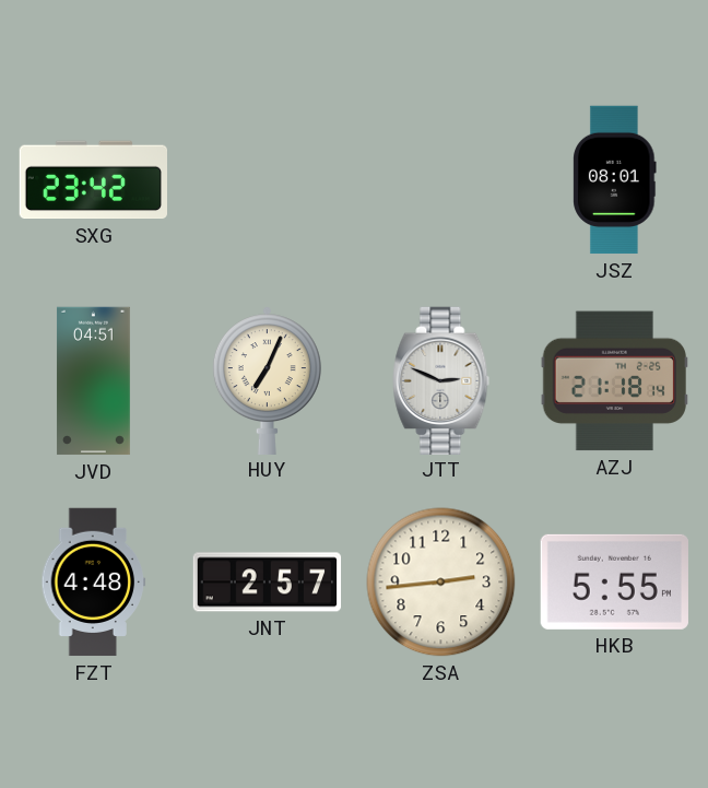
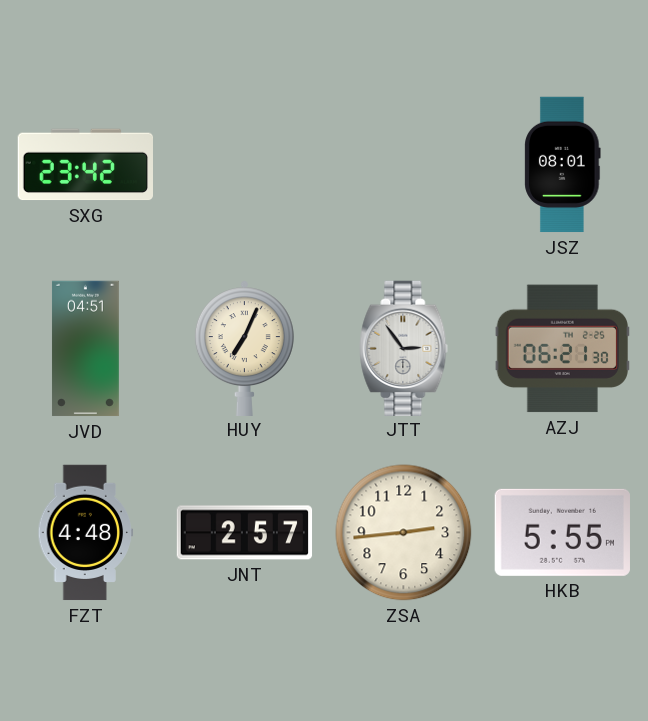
JTT: 2:49 -> 2:54
AZJ: 21:18 -> 06:21
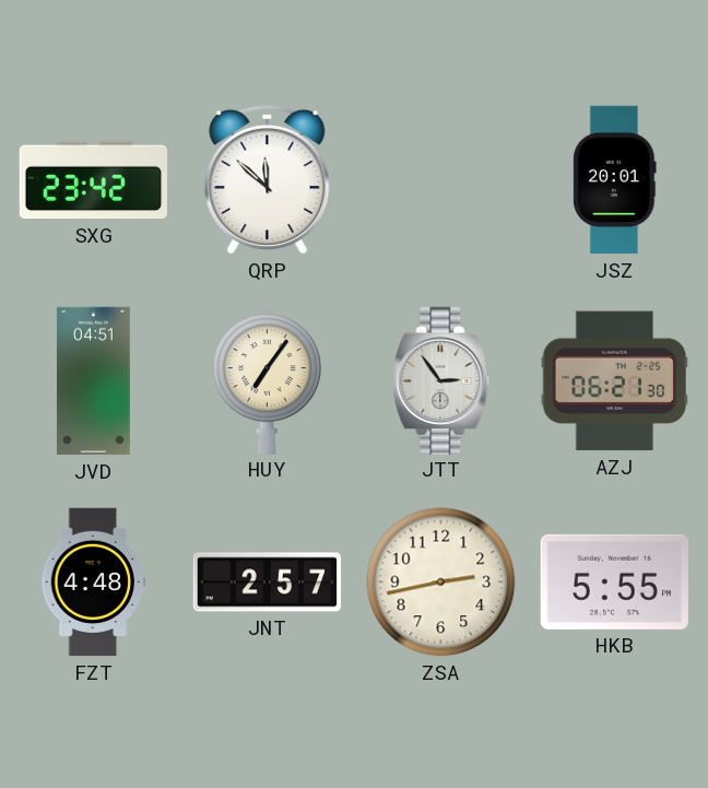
QRP: none -> 11:52
JSZ: 08:01 -> 20:01
HUY: 7:04 -> 7:06
ZSA: 2:44 -> 2:43
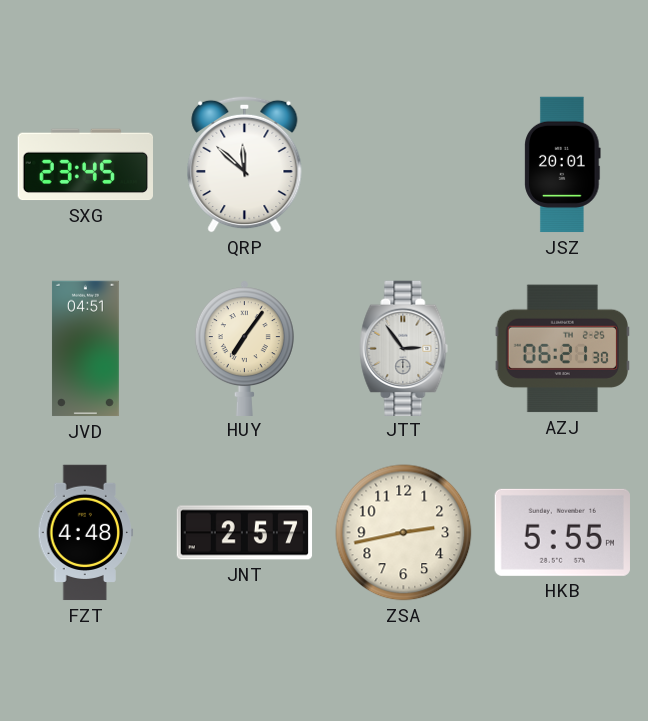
SXG: 23:42 -> 23:45
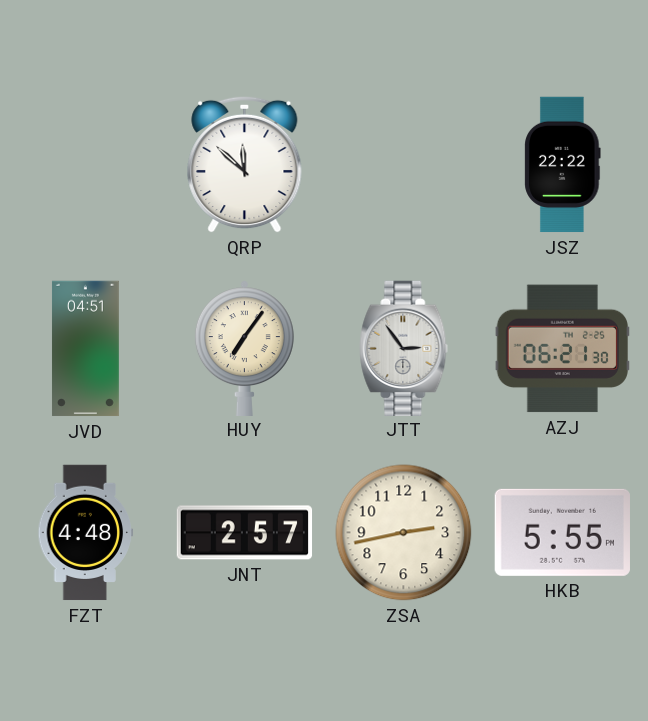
SXG: 23:45 -> none
JSZ: 20:01 -> 22:22
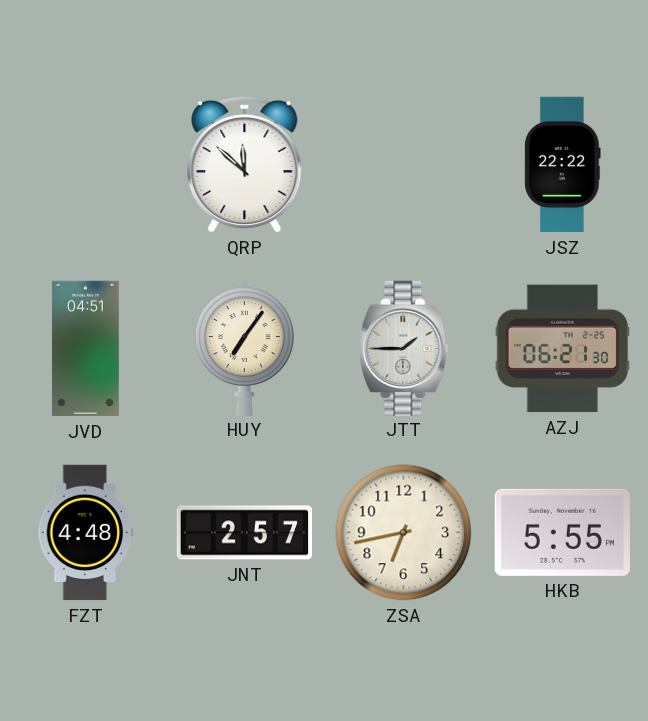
JTT: 2:54 -> 1:45
ZSA: 2:43 -> 6:43
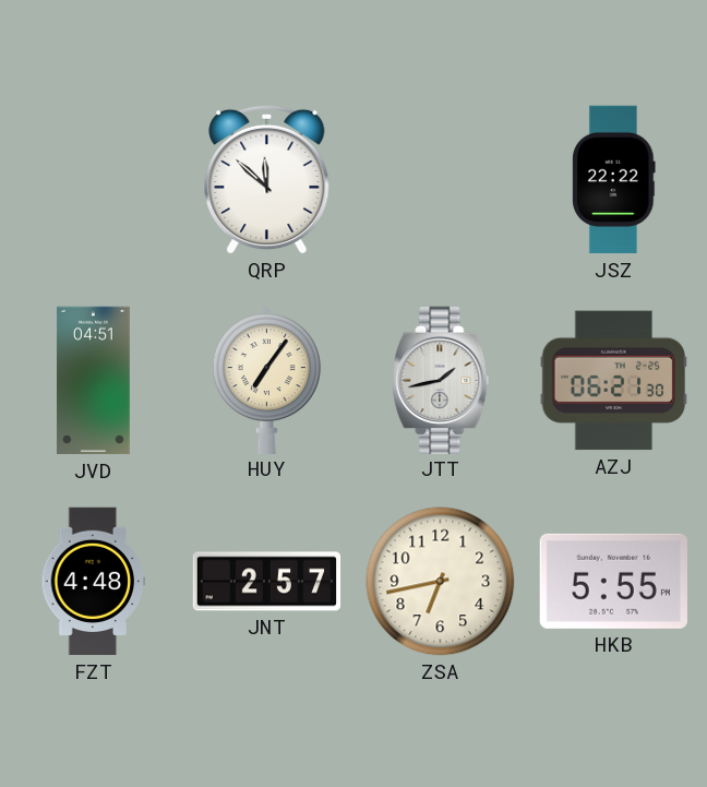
JTT: 1:45 -> 1:43
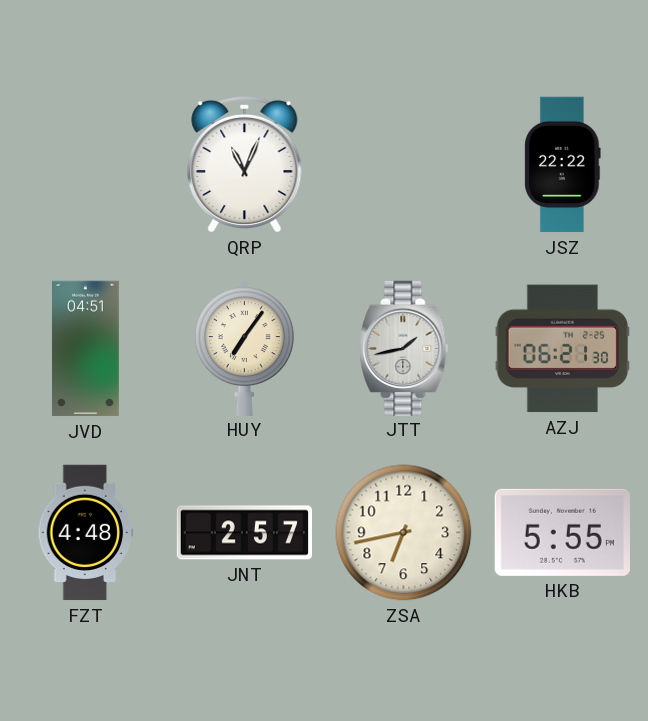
QRP: 11:52 -> 11:04
